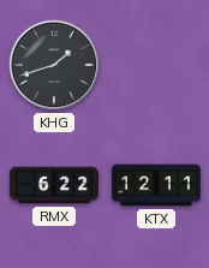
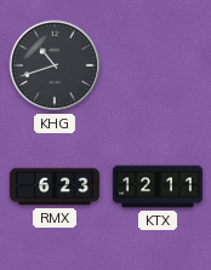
KHG: 1:42 -> 10:42
RMX: 6:22 -> 6:23
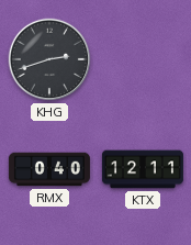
KHG: 10:42 -> 2:42
RMX: 6:23 -> 0:40
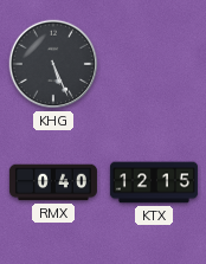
KHG: 2:42 -> 5:26
KTX: 12:11 -> 12:15
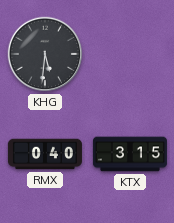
KHG: 5:26 -> 5:31
KTX: 12:15 -> 3:15
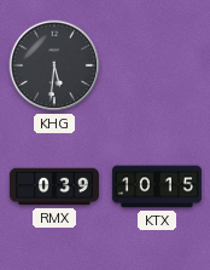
RMX: 0:40 -> 0:39
KTX: 3:15 -> 10:15
